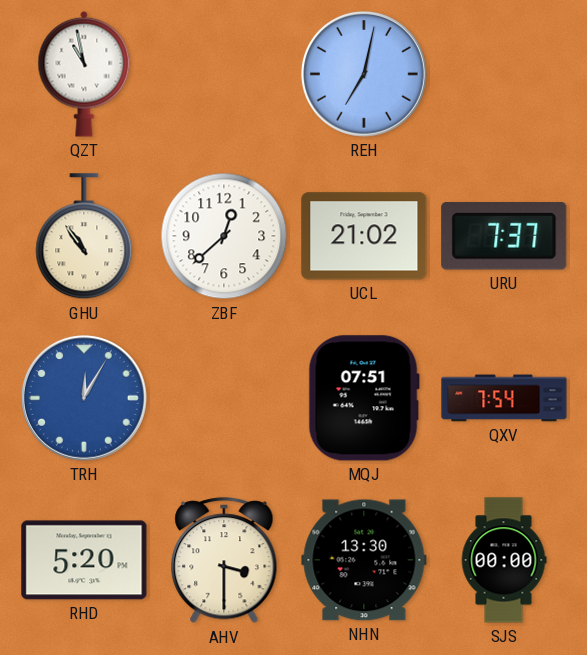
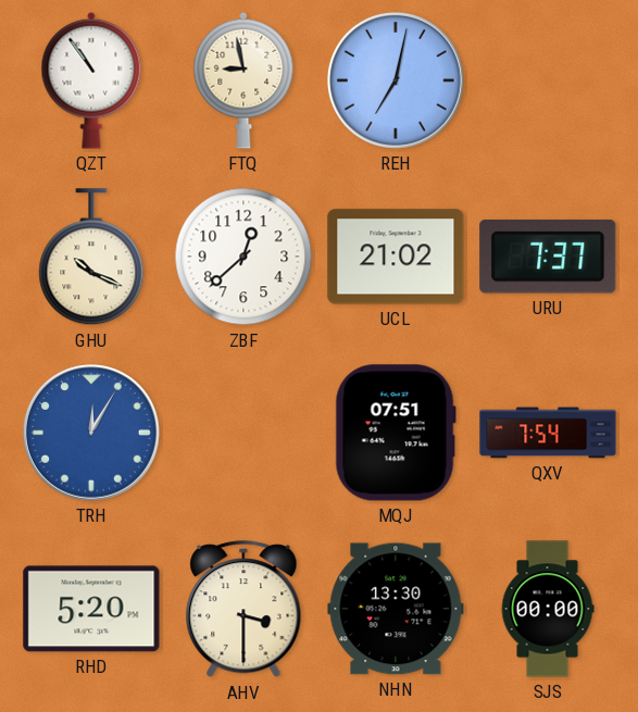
QZT: 10:58 -> 10:54
FTQ: none -> 8:58
GHU: 10:54 -> 10:19
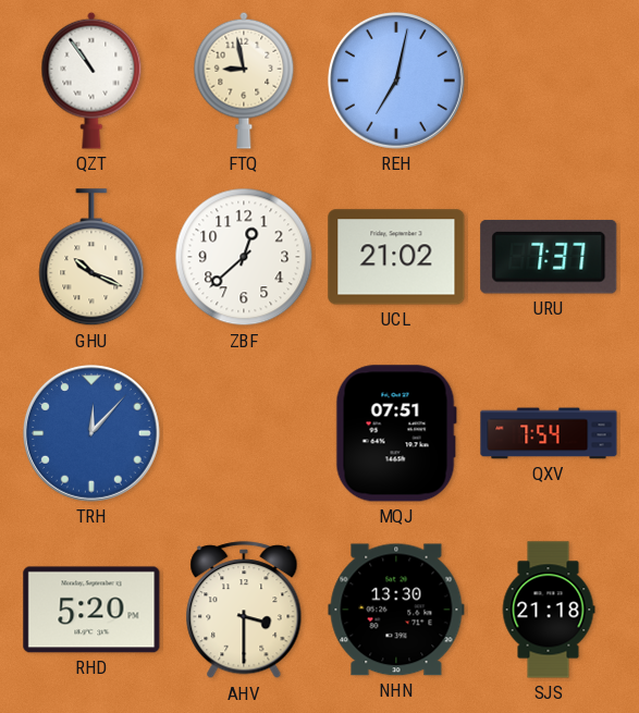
TRH: 12:05 -> 12:07
SJS: 00:00 -> 21:18
